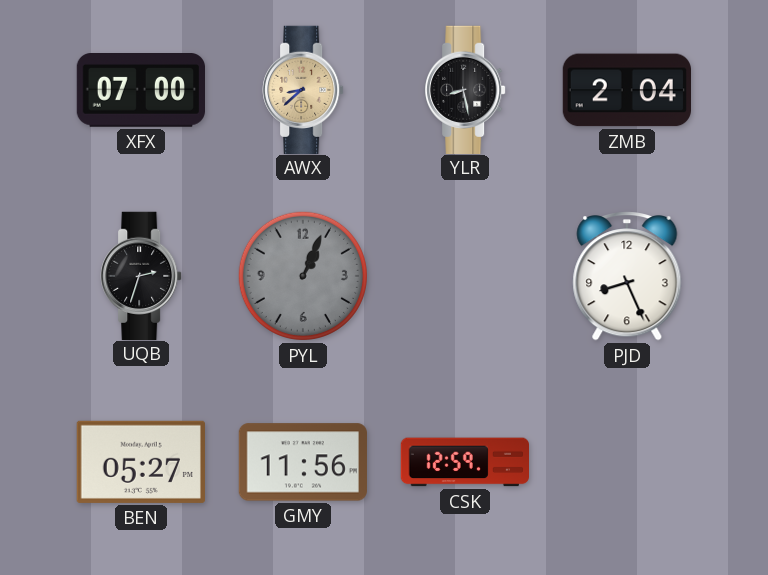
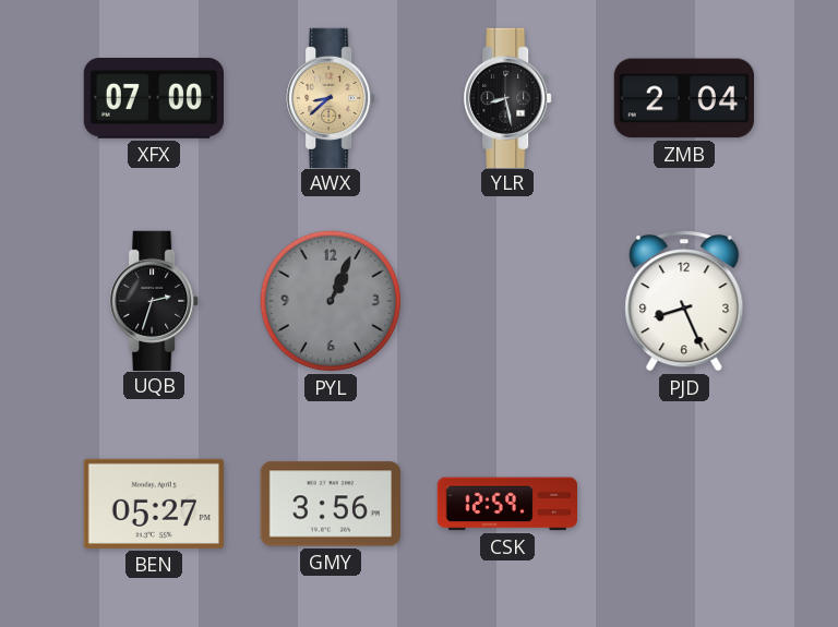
GMY: 11:56 -> 3:56
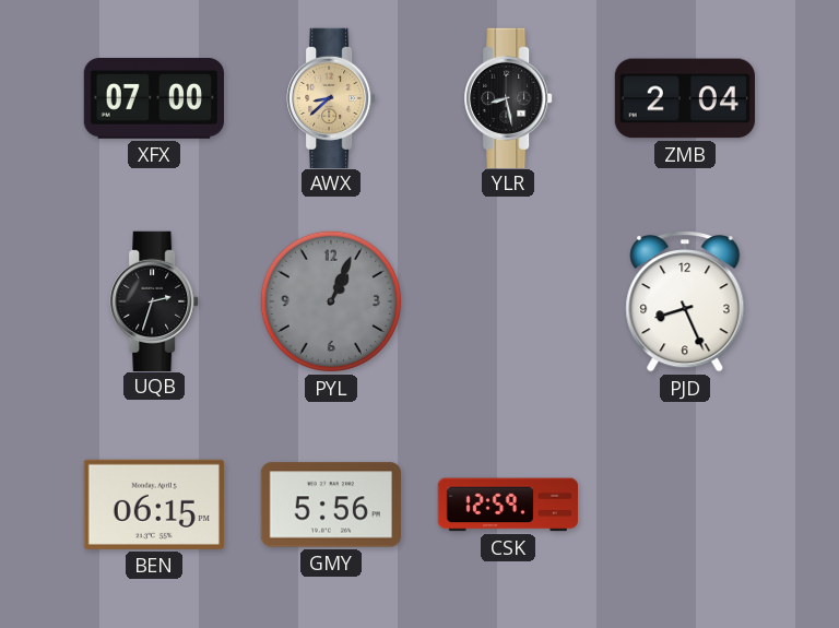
BEN: 05:27 -> 06:15
GMY: 3:56 -> 5:56
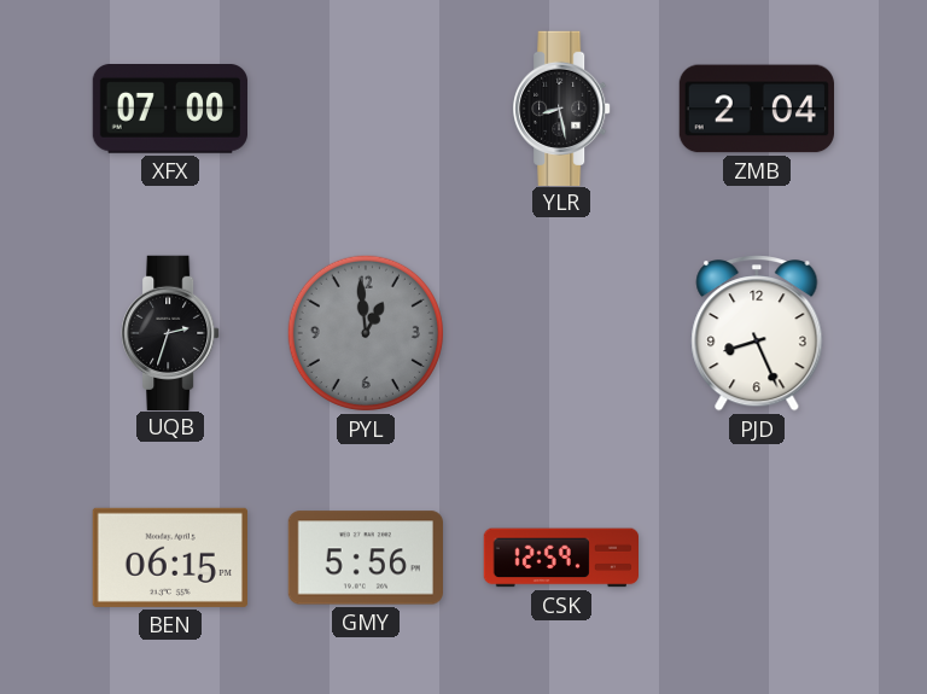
AWX: 8:38 -> none
PYL: 1:04 -> 12:59
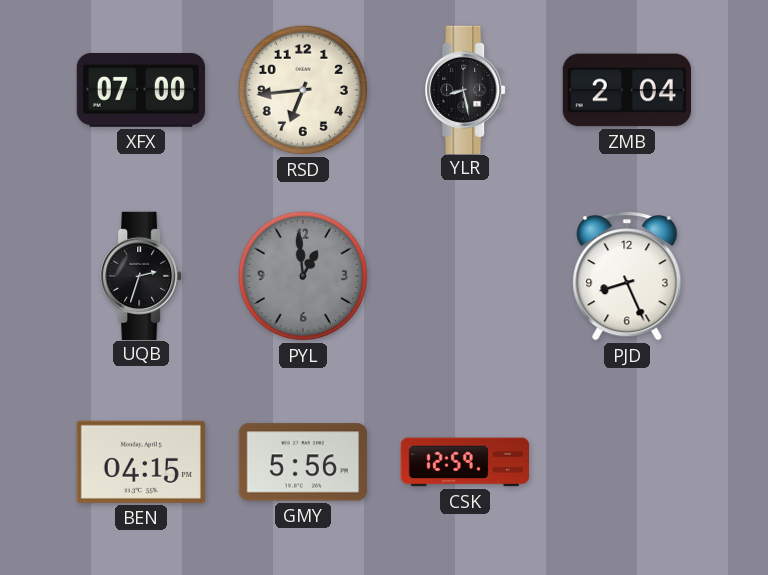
RSD: none -> 6:44
BEN: 06:15 -> 04:15
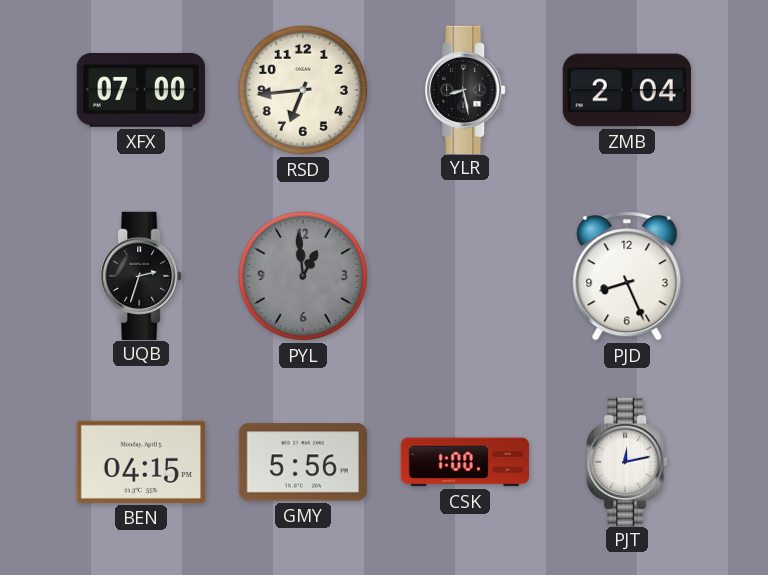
CSK: 12:59 -> 1:00
PJT: none -> 12:13
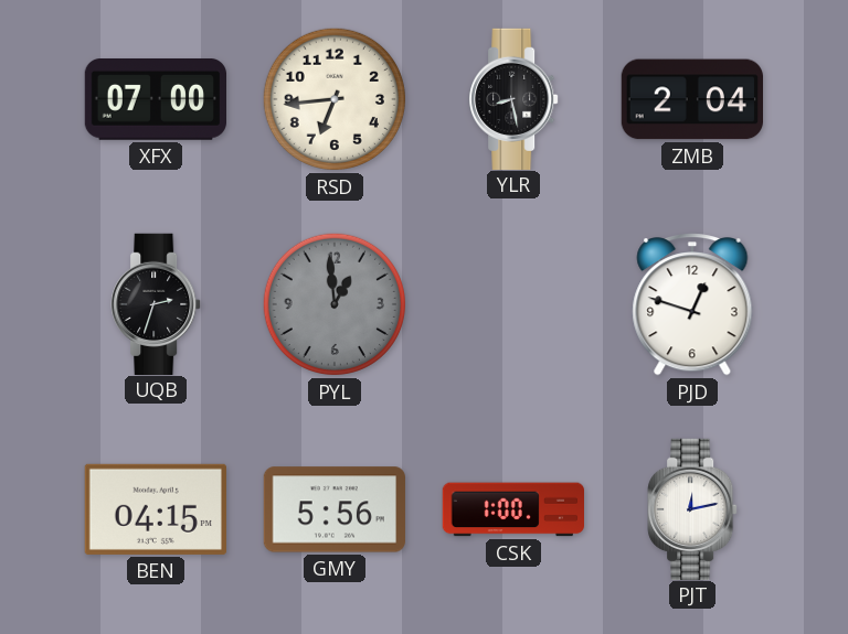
PJD: 8:26 -> 12:48
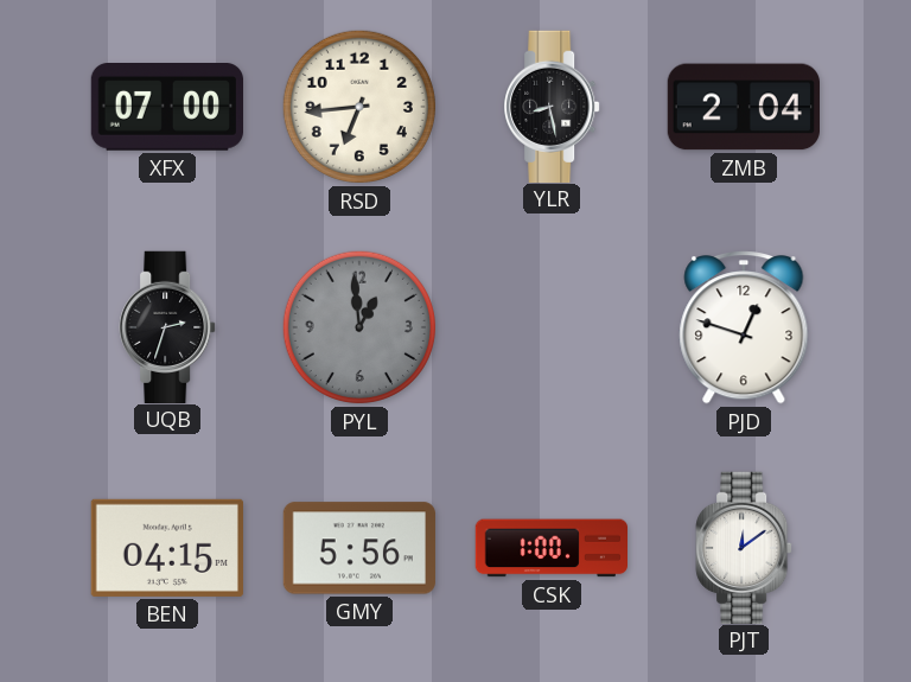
PJT: 12:13 -> 12:09
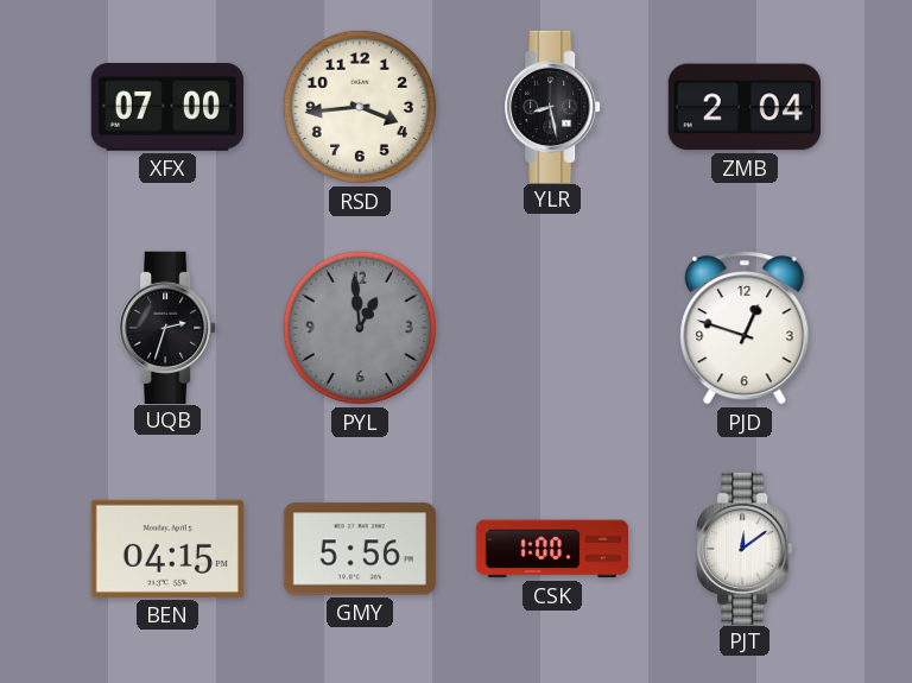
RSD: 6:44 -> 3:44
